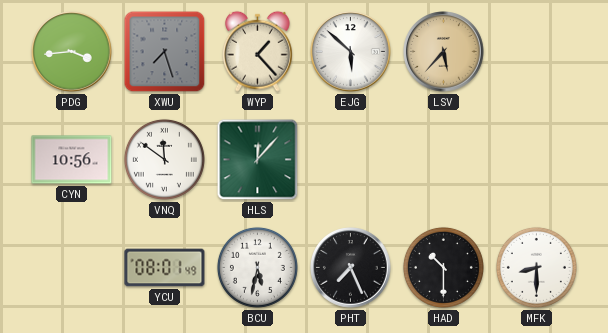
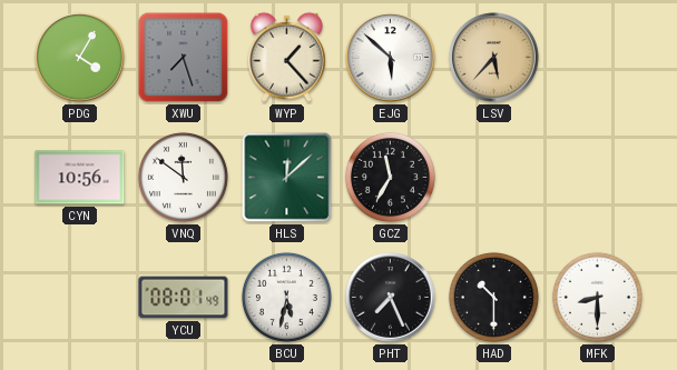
PDG: 3:44 -> 4:05
HLS: 12:07 -> 12:08
GCZ: none -> 11:35
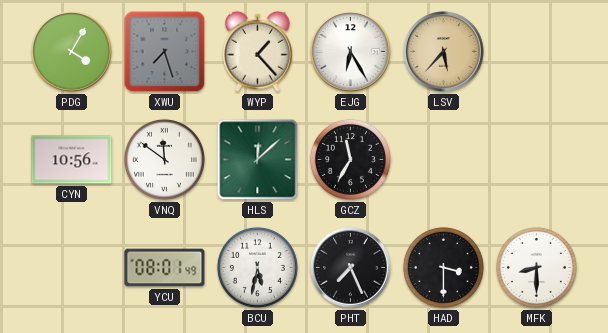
EJG: 5:52 -> 6:25
HAD: 10:30 -> 3:30
